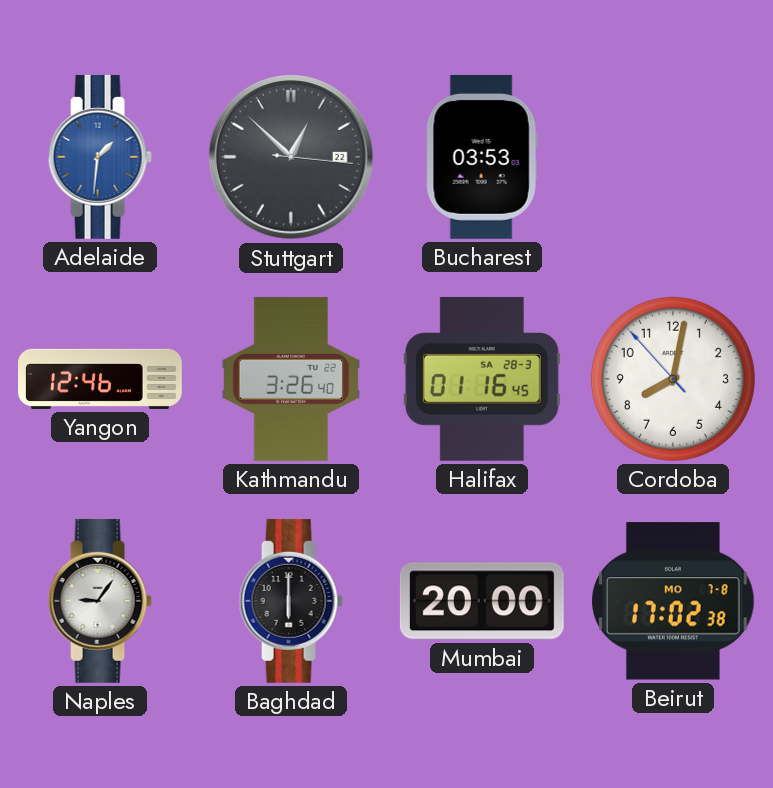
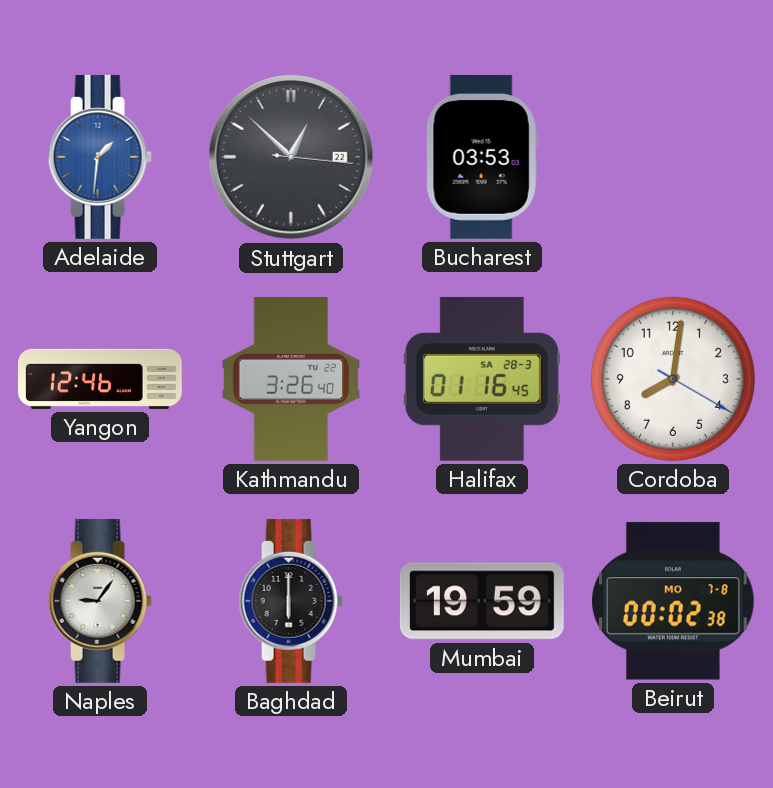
Cordoba: 8:01:53 -> 8:01:20
Mumbai: 20:00 -> 19:59
Beirut: 17:02 -> 00:02
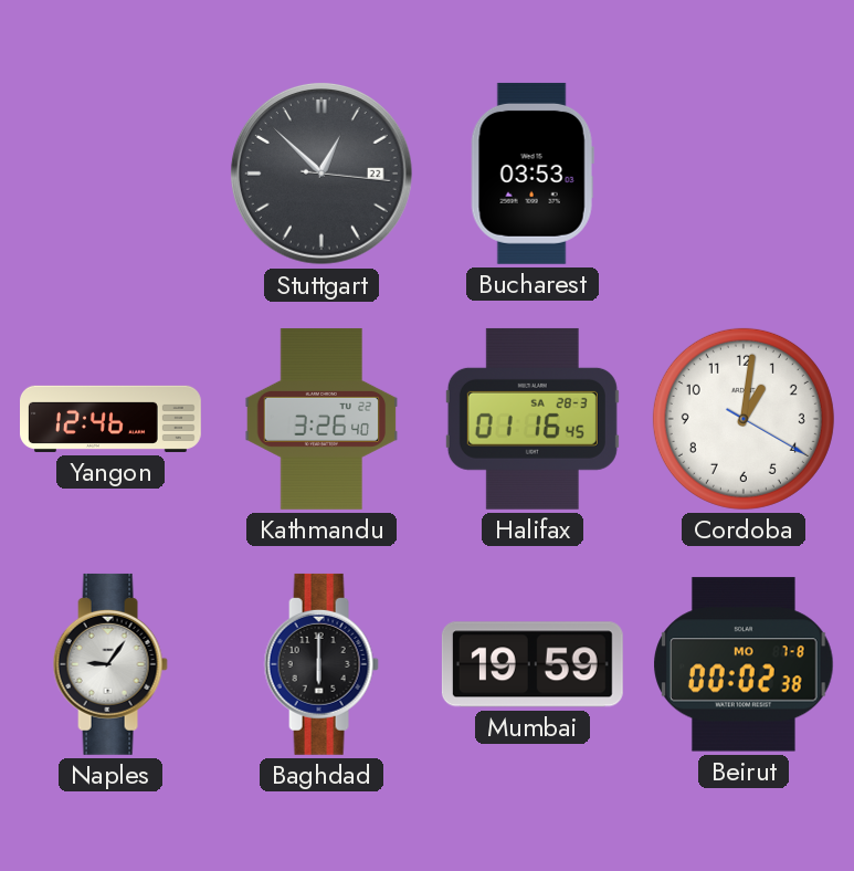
Adelaide: 1:31 -> none
Cordoba: 8:01 -> 1:01
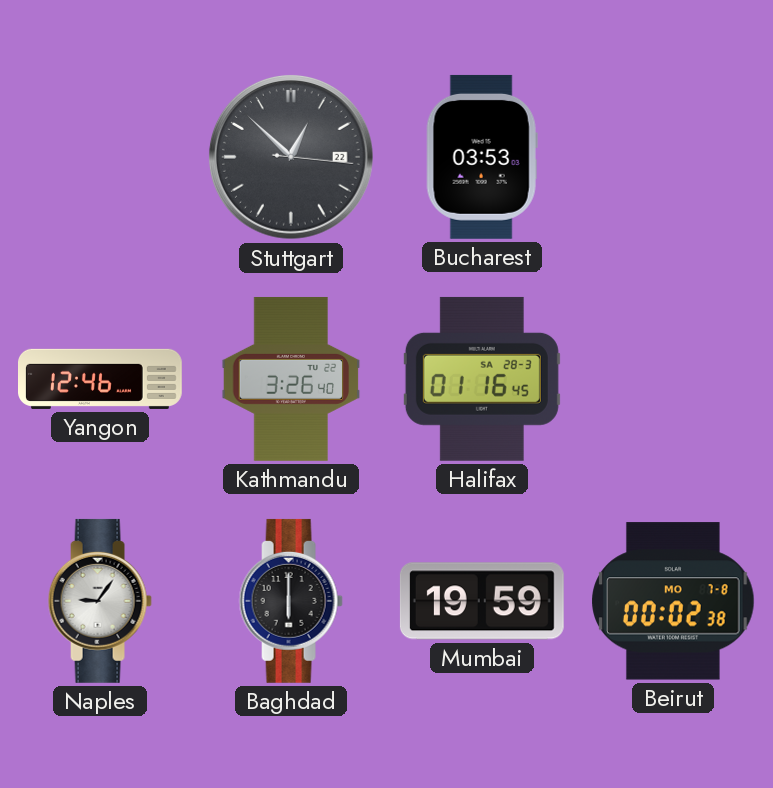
Cordoba: 1:01 -> none
